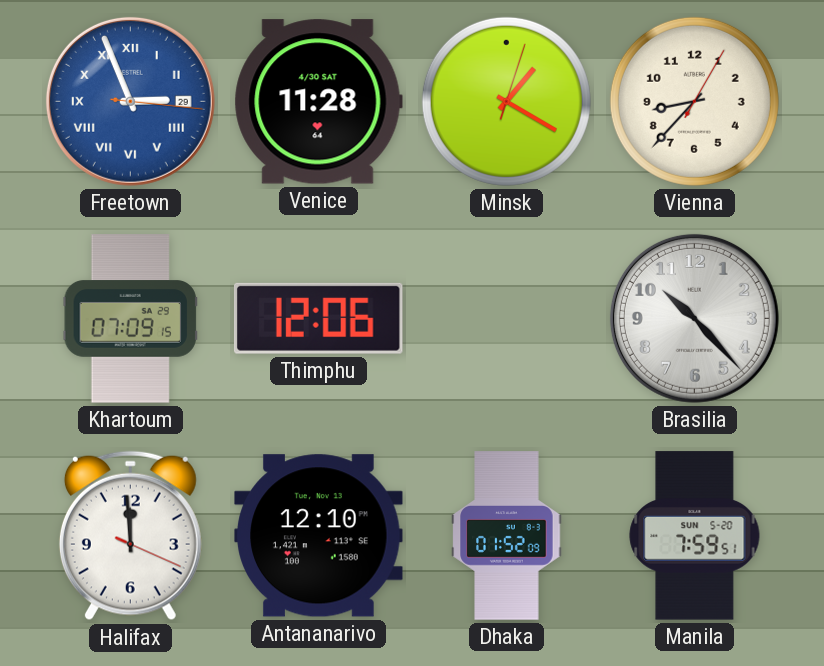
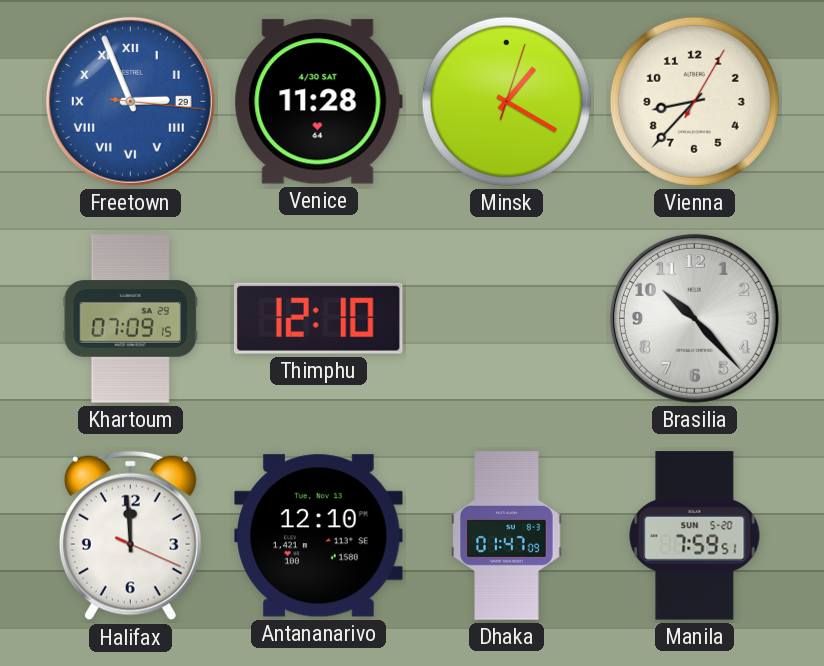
Thimphu: 12:06 -> 12:10
Dhaka: 01:52 -> 01:47
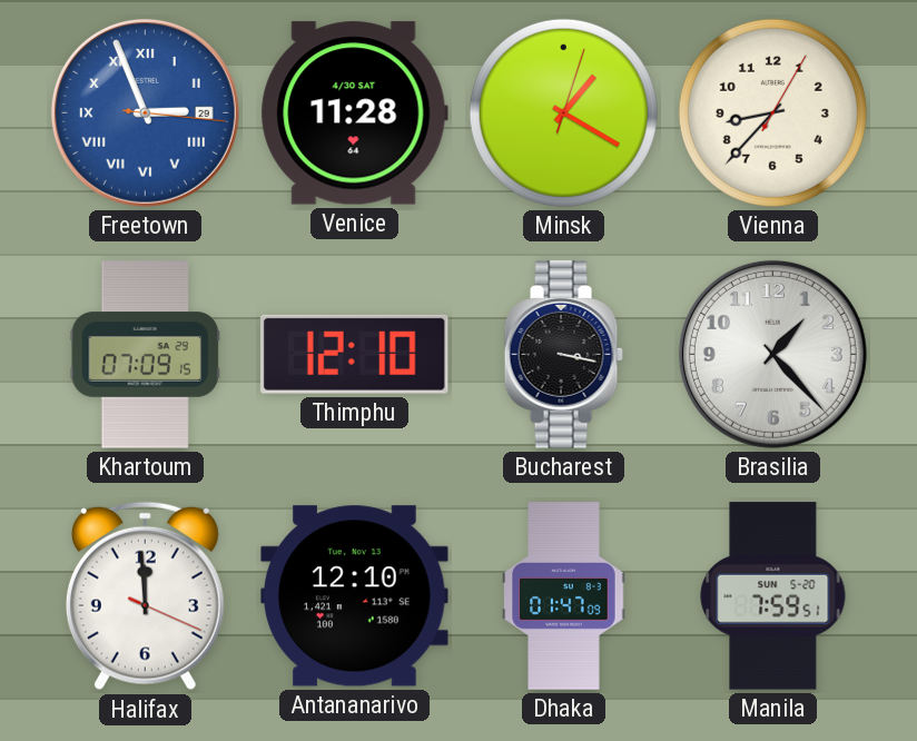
Bucharest: none -> 3:17
Brasilia: 10:23 -> 1:23
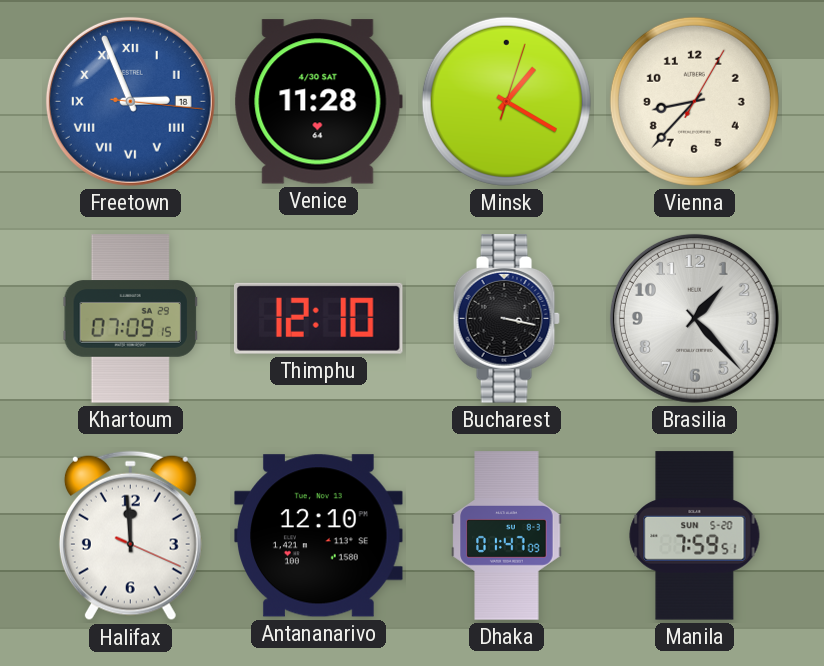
Freetown date: 29 -> 18
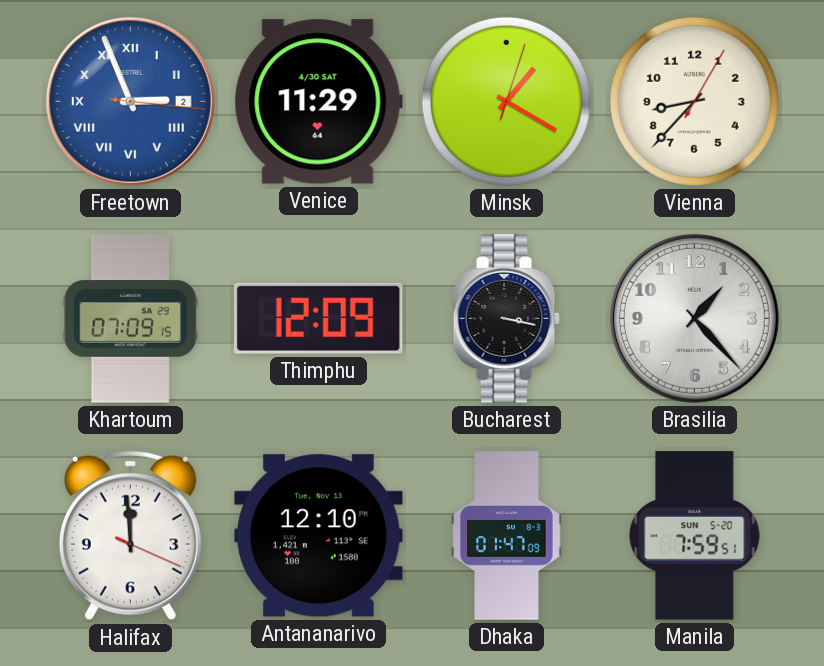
Freetown date: 18 -> 2
Venice: 11:28 -> 11:29
Thimphu: 12:10 -> 12:09
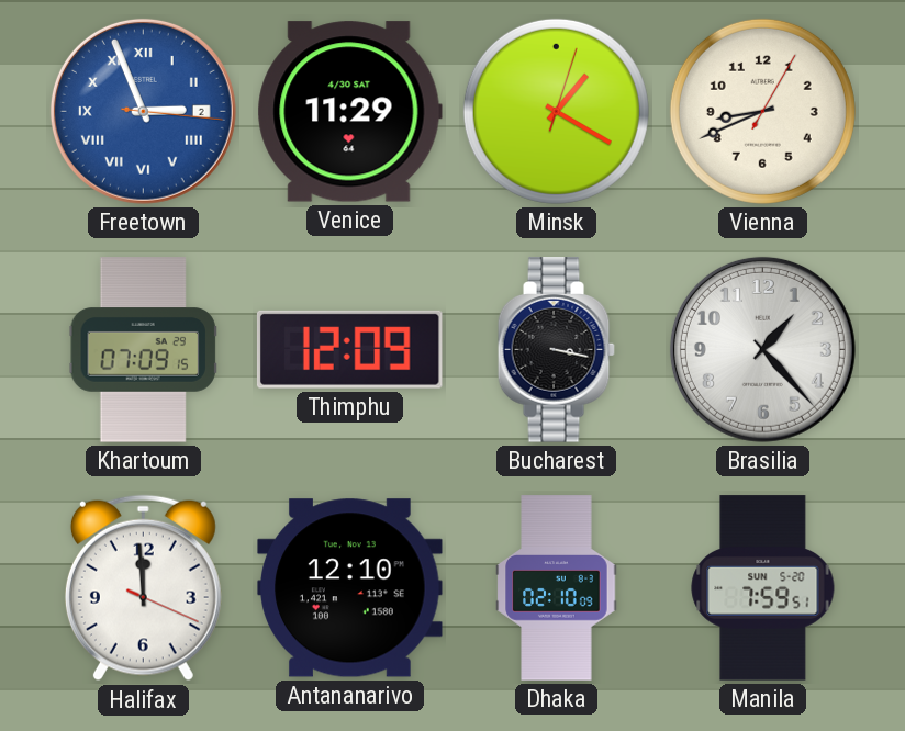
Vienna: 8:37 -> 8:41
Dhaka: 01:47 -> 02:10
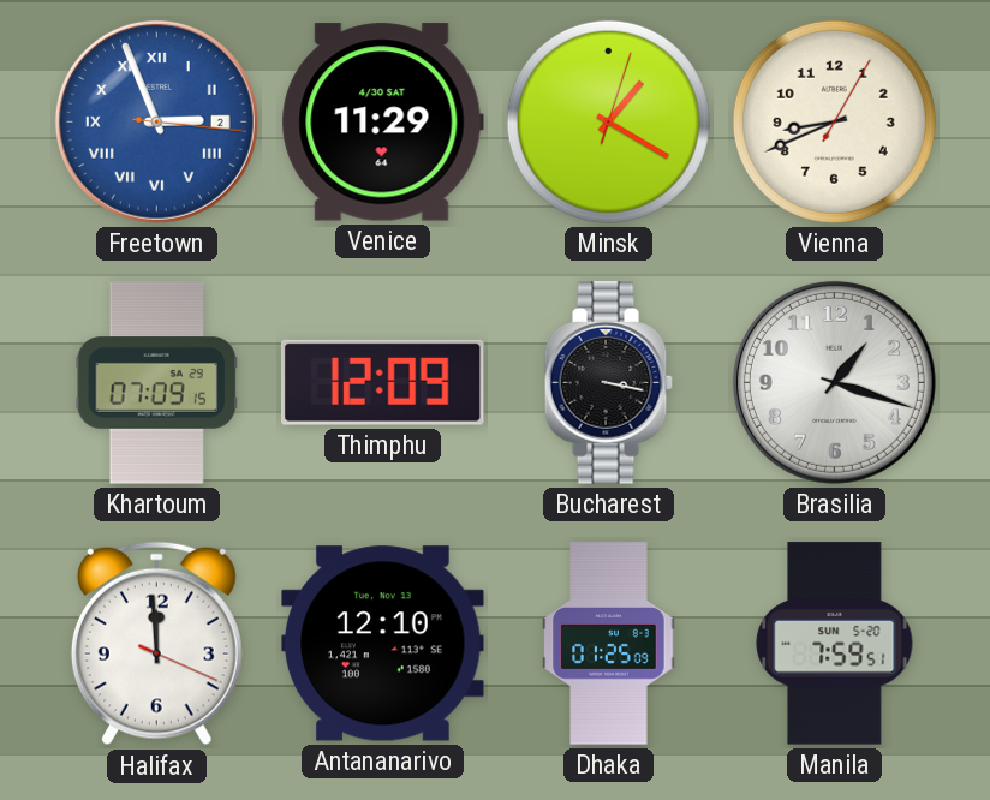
Brasilia: 1:23 -> 1:18
Dhaka: 02:10 -> 01:25
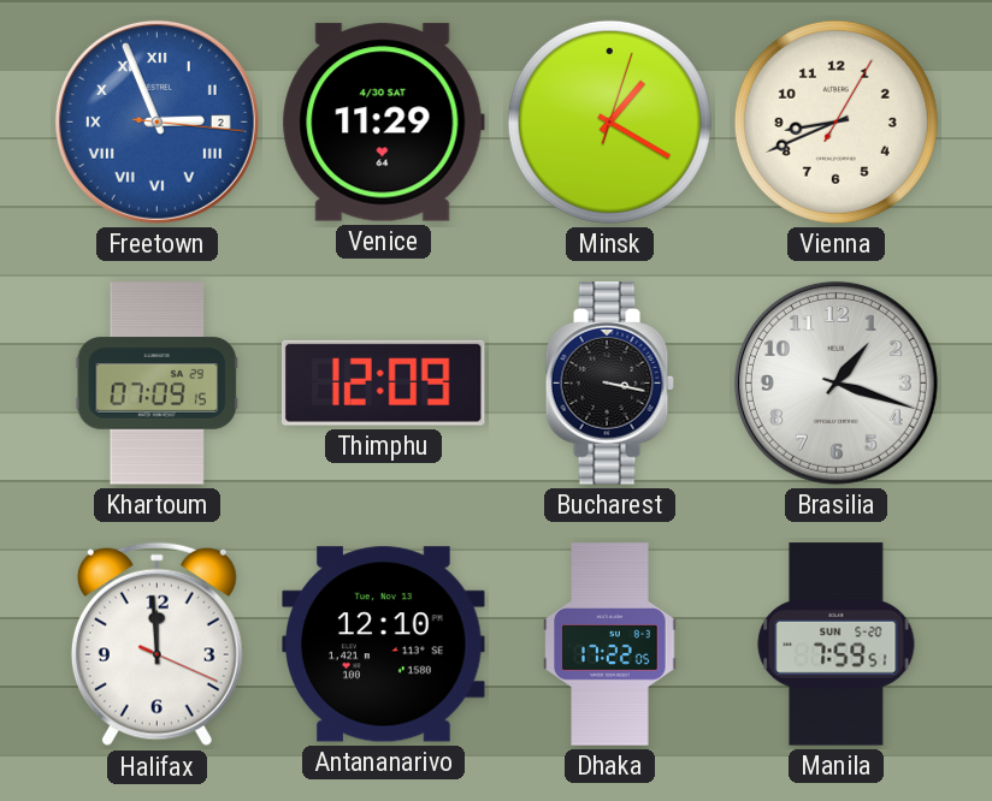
Dhaka: 01:25 -> 17:22
